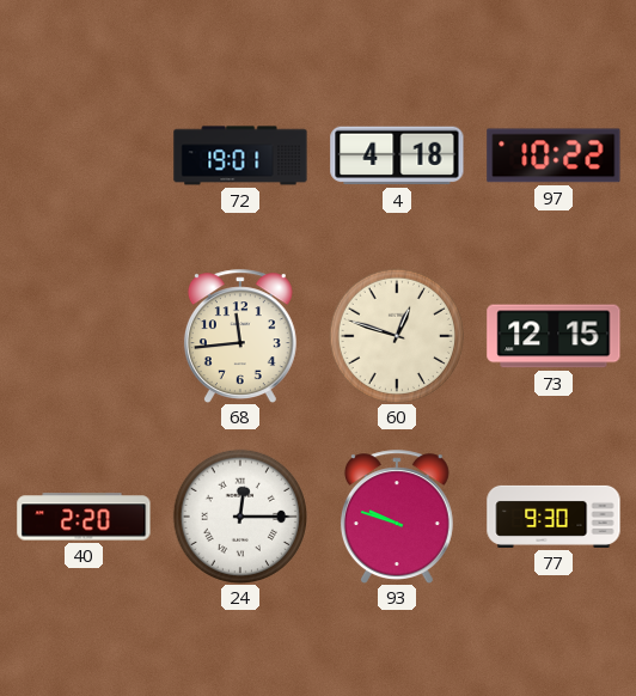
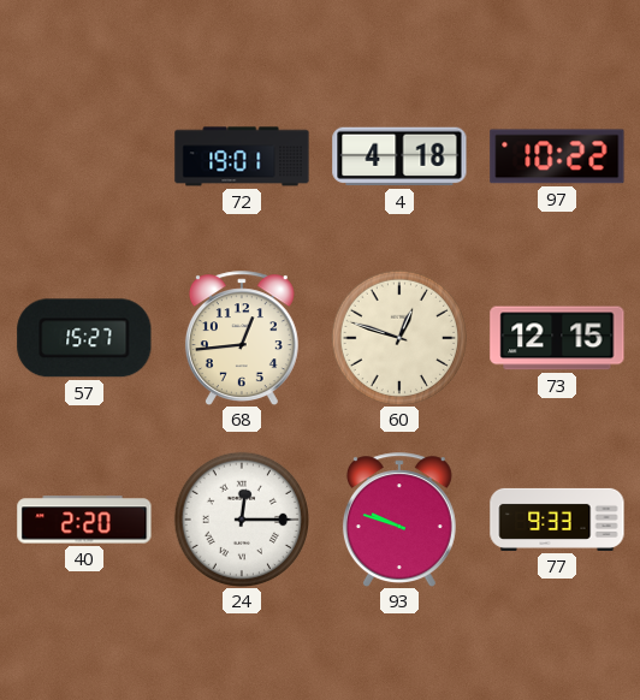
57: none -> 15:27
68: 11:44 -> 12:44
77: 9:30 -> 9:33
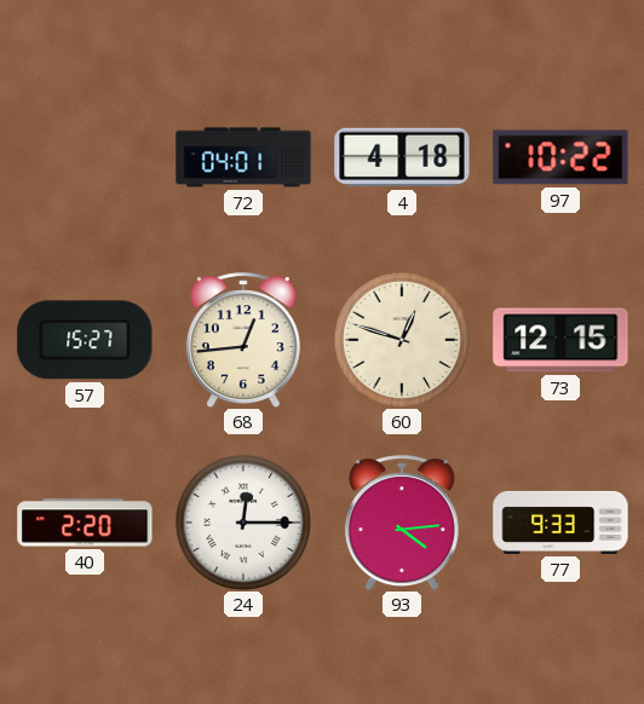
72: 19:01 -> 04:01
93: 9:48 -> 4:14
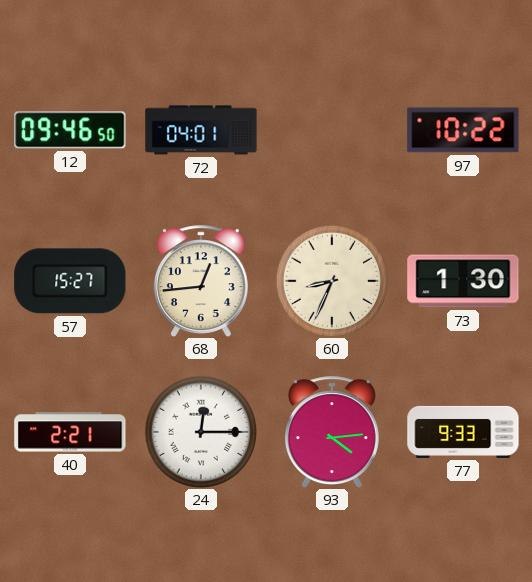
12: none -> 09:46
4: 4:18 -> none
60: 12:48 -> 8:34
73: 12:15 -> 1:30
40: 2:20 -> 2:21
